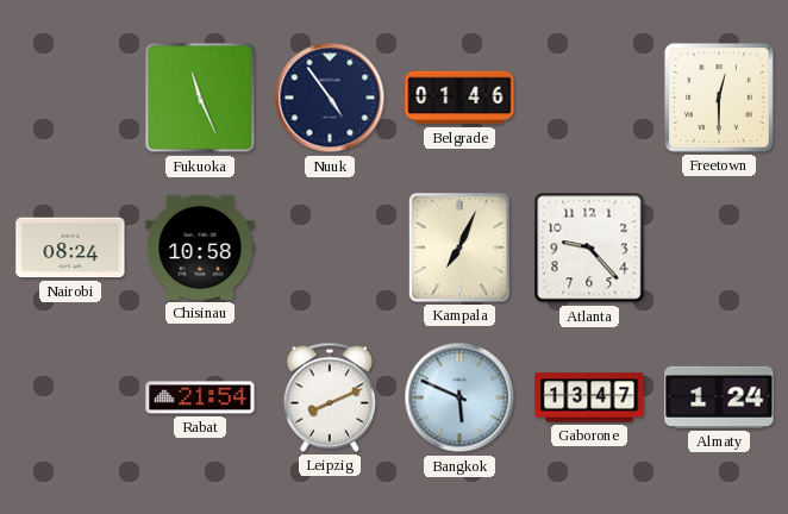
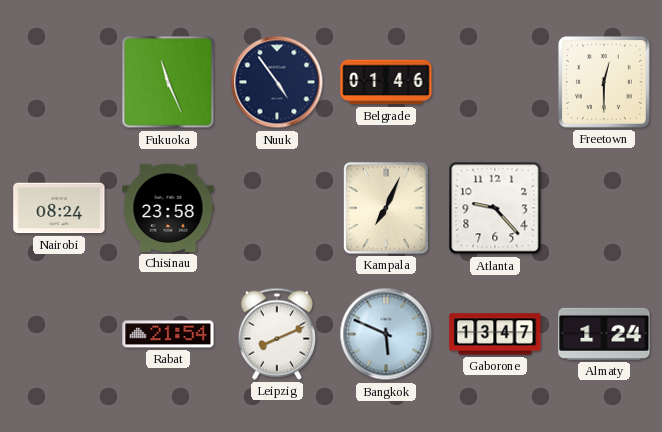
Chisinau: 10:58 -> 23:58
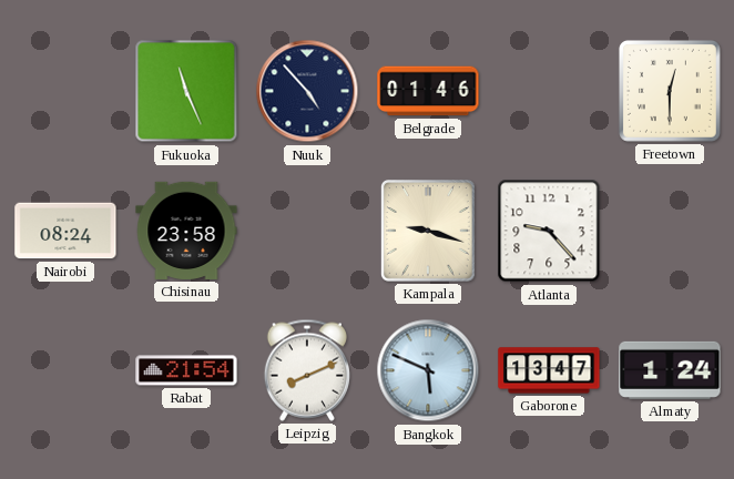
Nuuk: 4:54 -> 4:53
Kampala: 7:04 -> 9:18
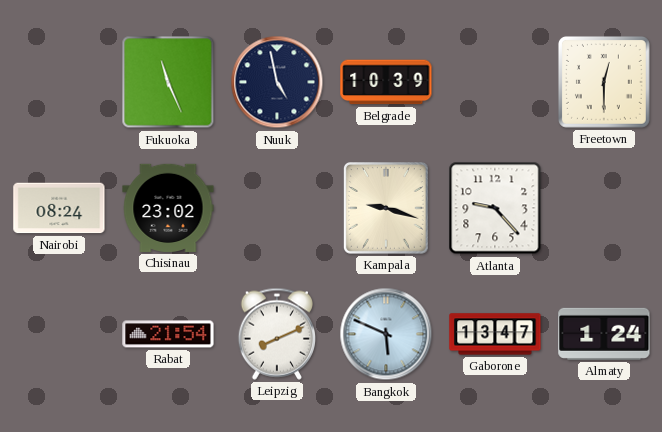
Nuuk: 4:53 -> 4:58
Belgrade: 01:46 -> 10:39
Chisinau: 23:58 -> 23:02
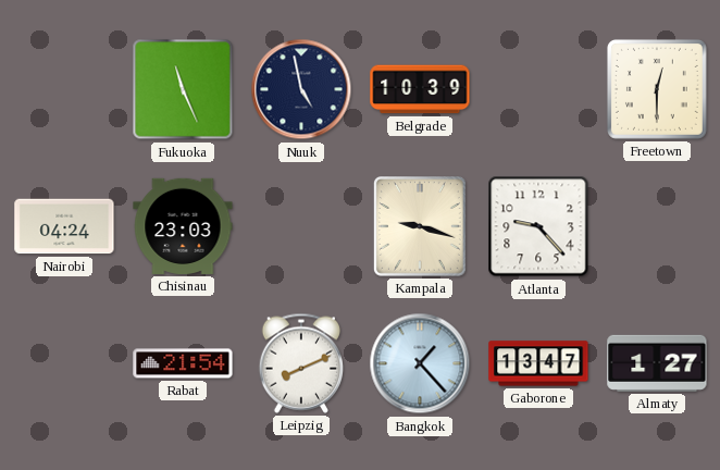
Nairobi: 08:24 -> 04:24
Chisinau: 23:02 -> 23:03
Bangkok: 5:49 -> 1:23
Almaty: 1:24 -> 1:27
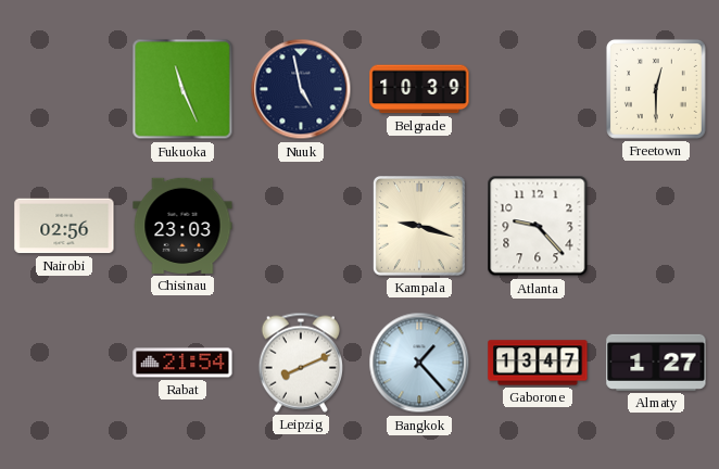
Nairobi: 04:24 -> 02:56
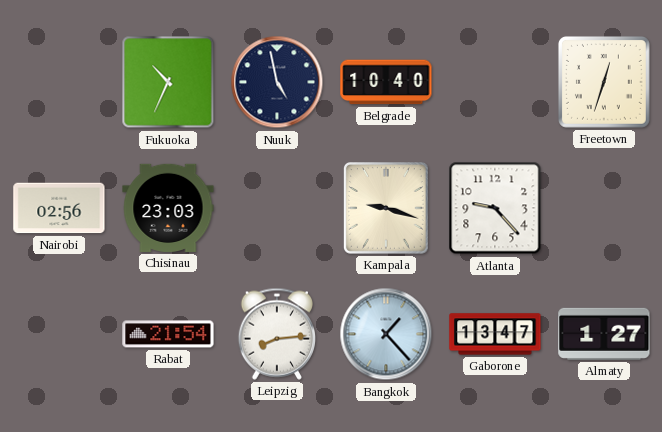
Fukuoka: 11:26 -> 10:34
Belgrade: 10:39 -> 10:40
Freetown: 12:30 -> 12:33
Leipzig: 8:11 -> 8:14
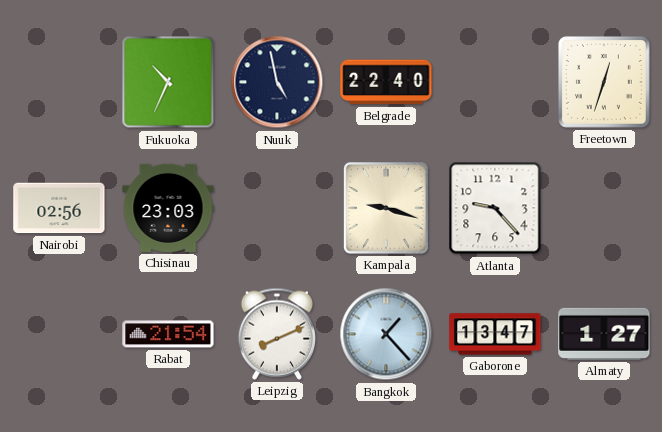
Belgrade: 10:40 -> 22:40
Leipzig: 8:14 -> 8:11
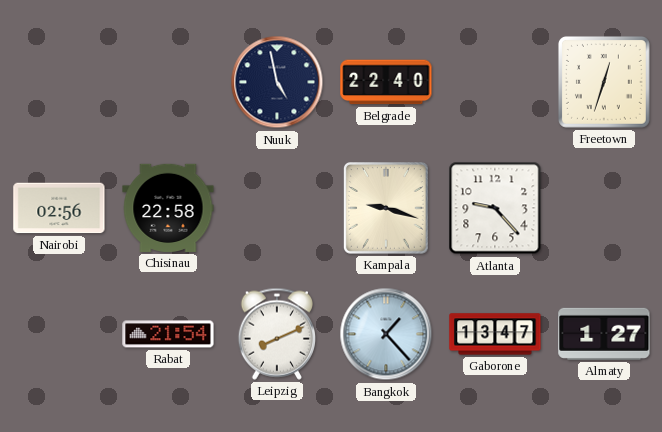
Fukuoka: 10:34 -> none
Chisinau: 23:03 -> 22:58
